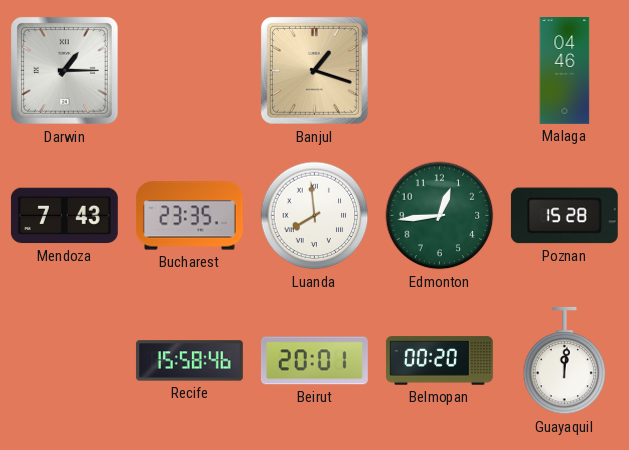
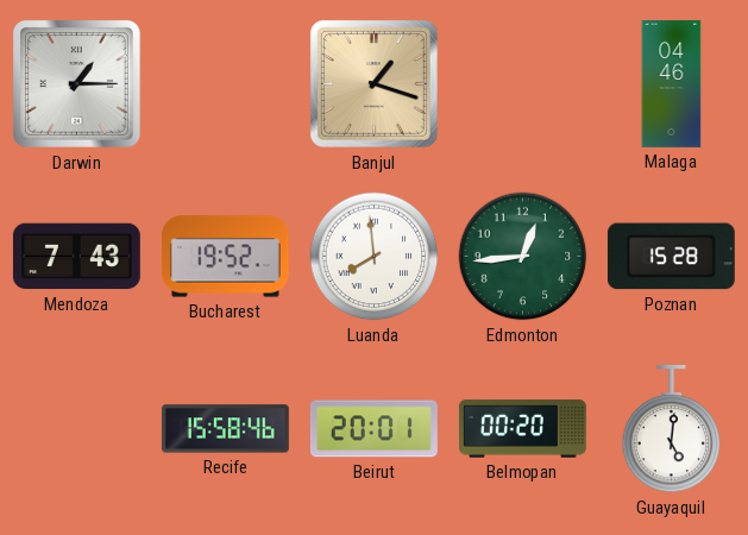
Bucharest: 23:35 -> 19:52
Guayaquil: 12:01 -> 5:01
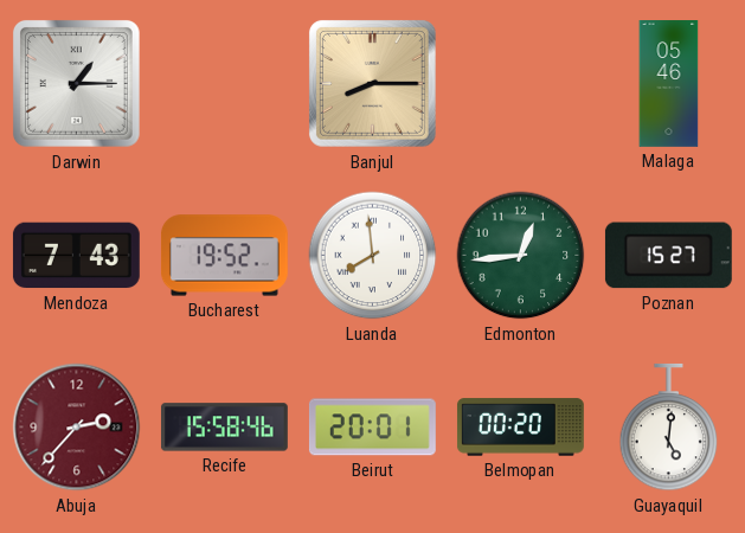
Banjul: 1:18 -> 8:15
Malaga: 04:46 -> 05:46
Poznan: 15:28 -> 15:27
Abuja: none -> 2:37
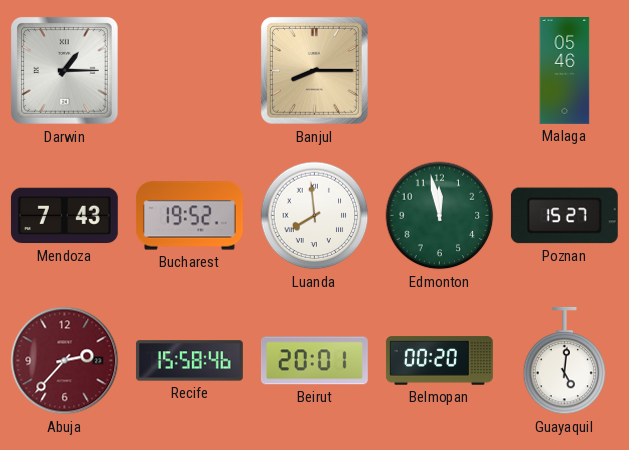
Edmonton: 12:44 -> 11:58
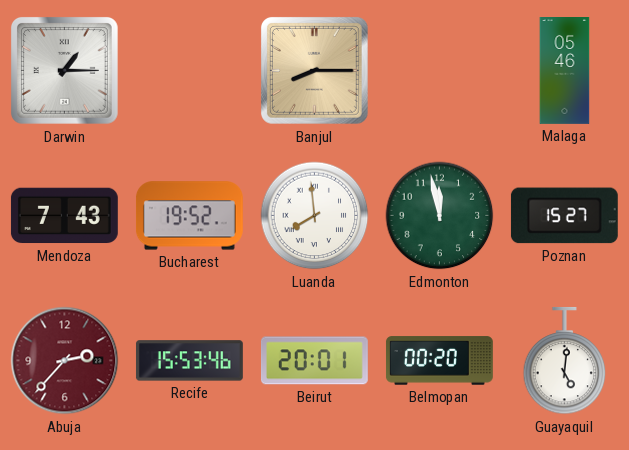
Recife: 15:58 -> 15:53
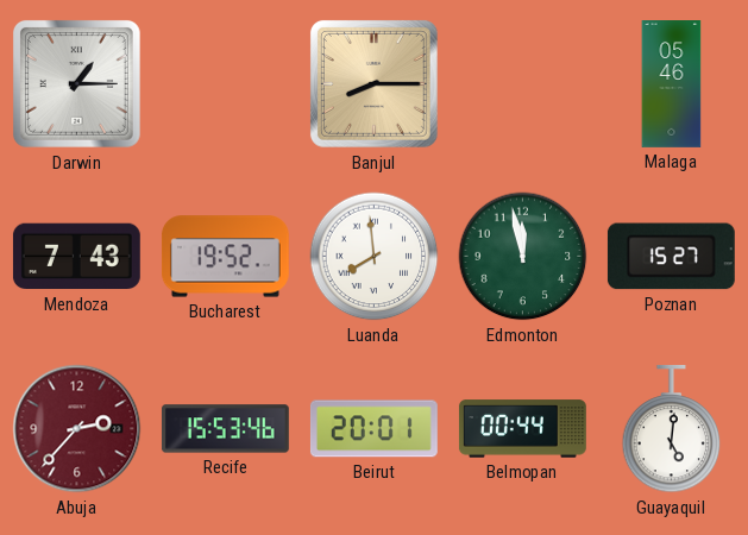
Belmopan: 00:20 -> 00:44
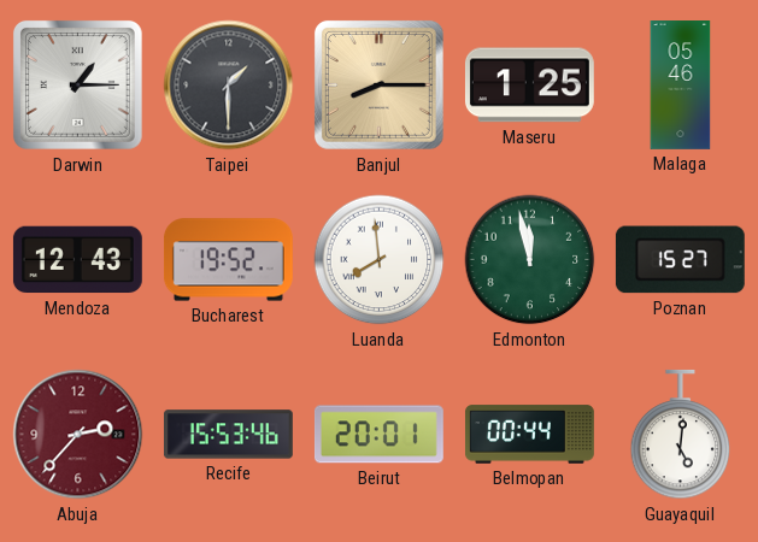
Taipei: none -> 1:30
Maseru: none -> 1:25
Mendoza: 7:43 -> 12:43
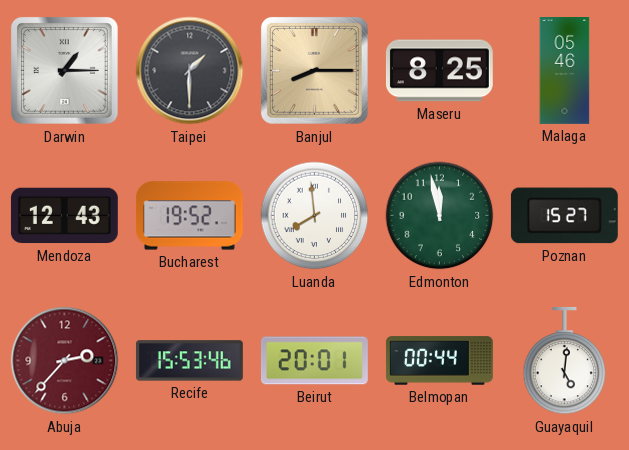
Maseru: 1:25 -> 8:25
